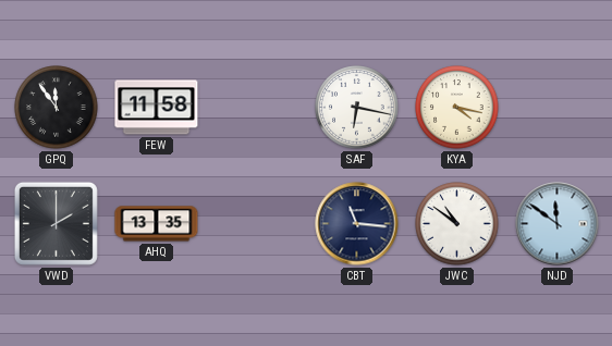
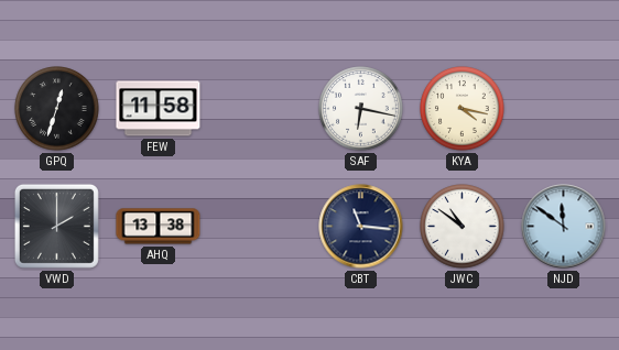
GPQ: 11:54 -> 12:33
AHQ: 13:35 -> 13:38
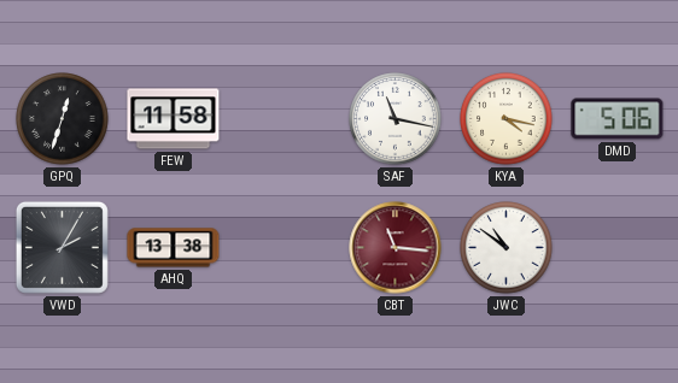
SAF: 6:17 -> 11:17
DMD: none -> 5:06
VWD: 2:00 -> 2:05
CBT dial: navy -> burgundy
NJD: 11:51 -> none
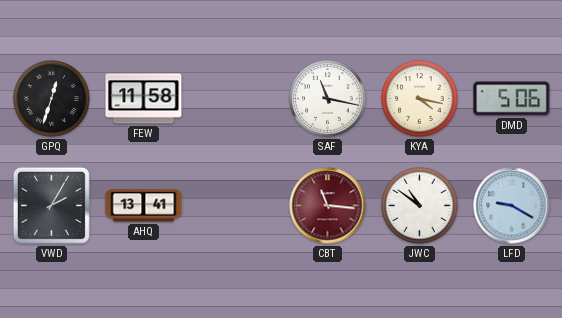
AHQ: 13:38 -> 13:41
LFD: none -> 9:20
